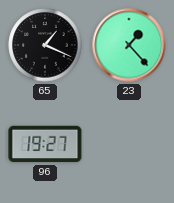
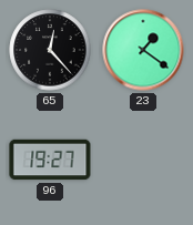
65: 1:19 -> 12:23
23: 1:23 -> 1:21
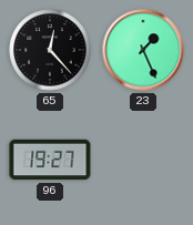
23: 1:21 -> 1:26
